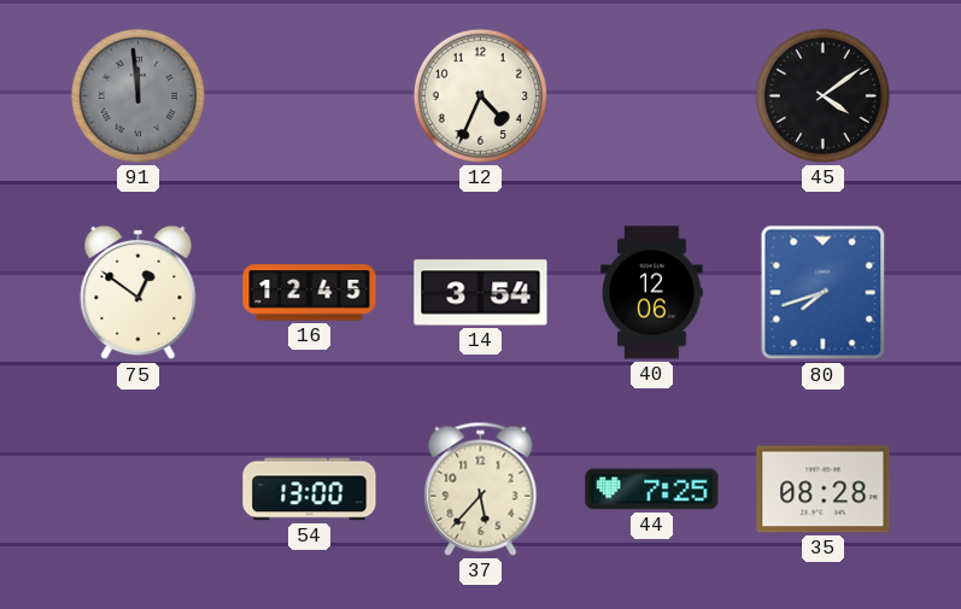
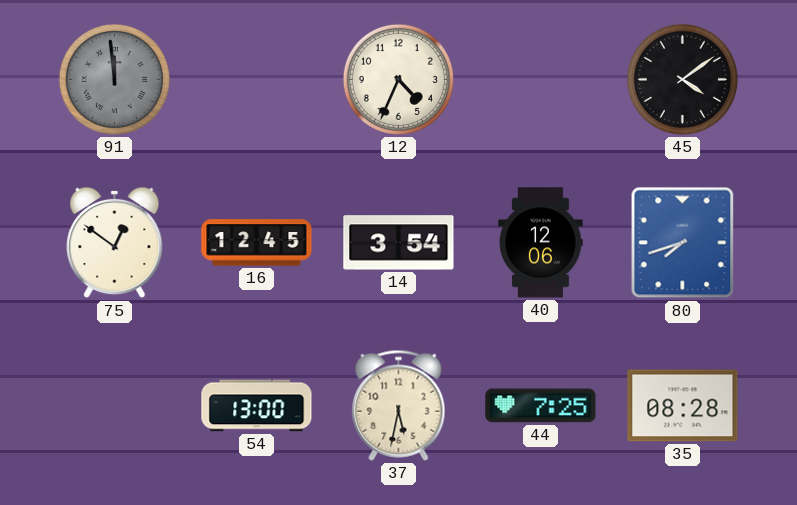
37: 5:37 -> 5:32
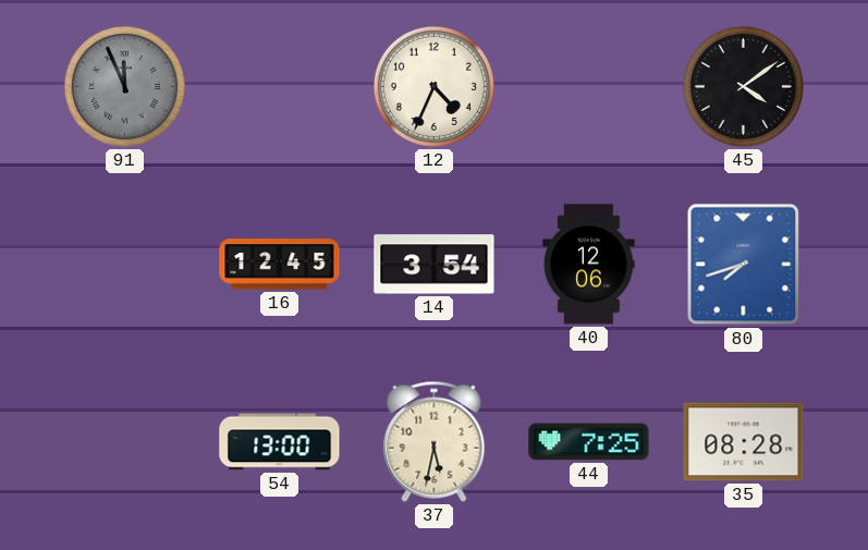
91: 11:59 -> 11:56
75: 12:51 -> none
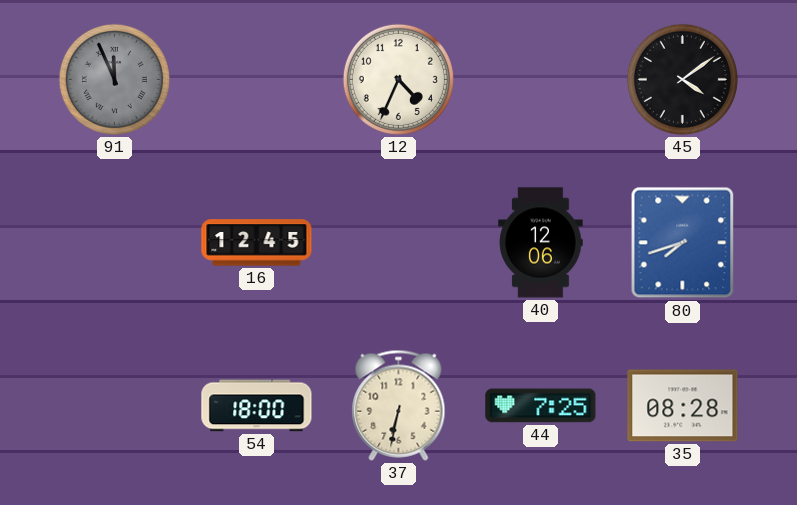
14: 3:54 -> none
54: 13:00 -> 18:00
37: 5:32 -> 6:32
